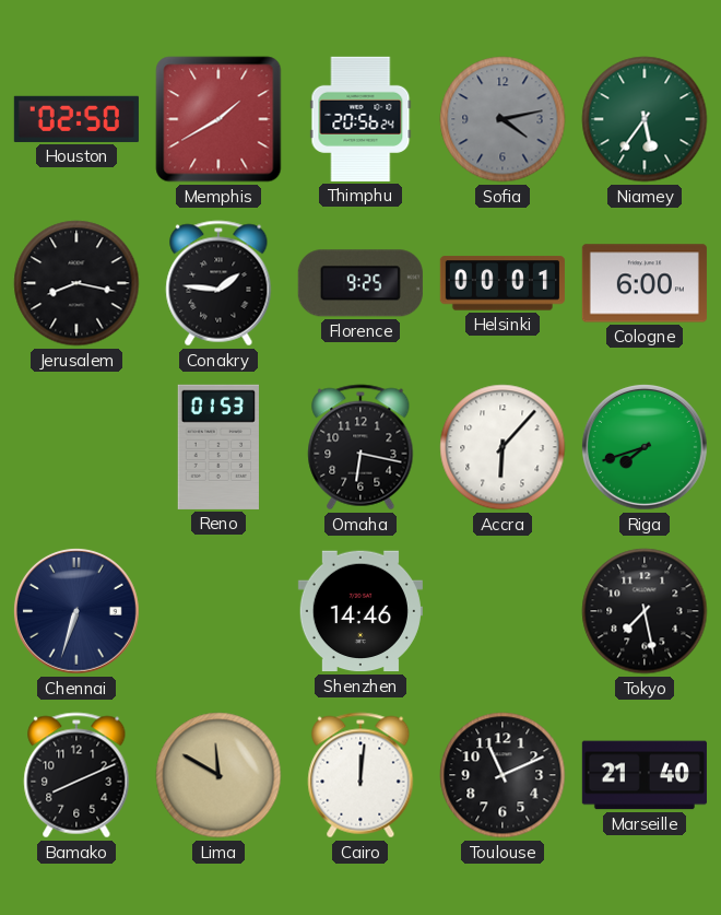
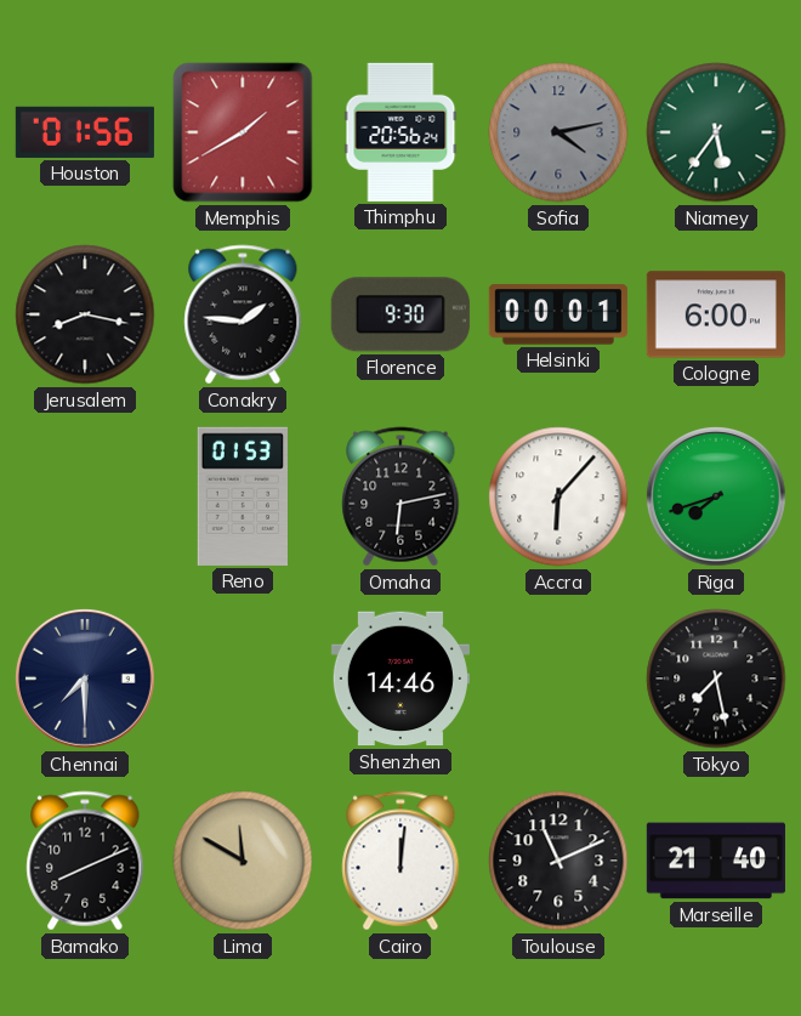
Houston: 02:50 -> 01:56
Florence: 9:25 -> 9:30
Omaha: 6:17 -> 6:13
Chennai: 6:33 -> 7:30
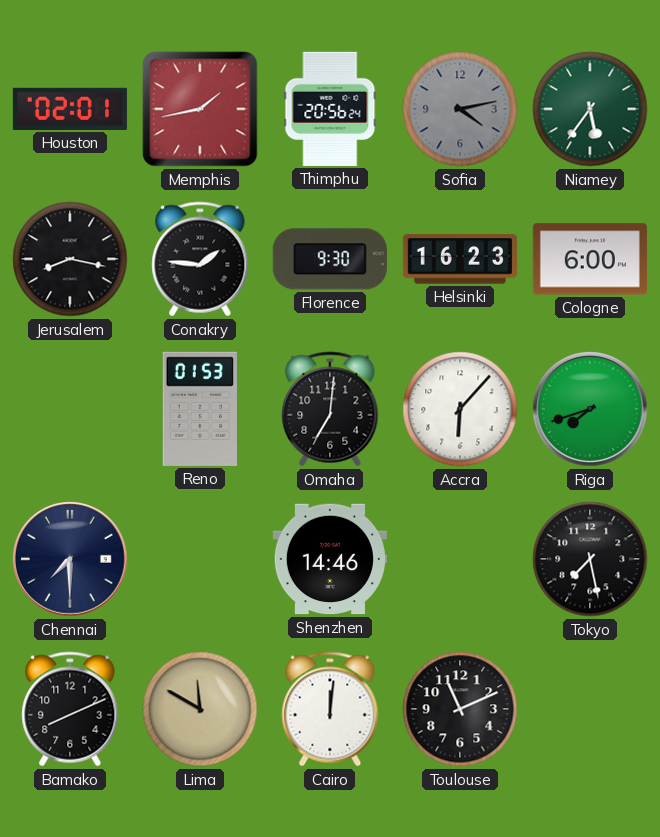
Houston: 01:56 -> 02:01
Memphis: 1:40 -> 1:43
Helsinki: 00:01 -> 16:23
Omaha: 6:13 -> 7:01
Marseille: 21:40 -> none
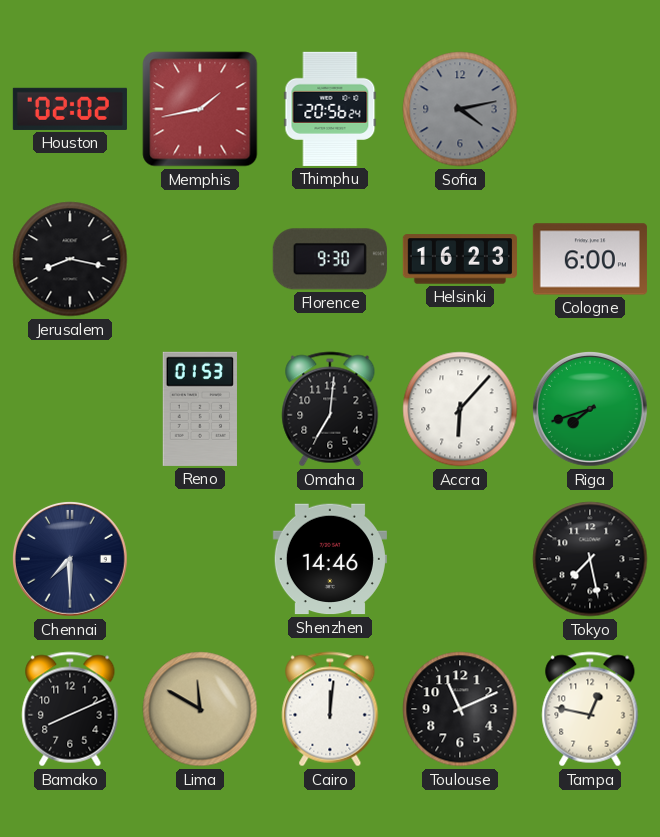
Houston: 02:01 -> 02:02
Niamey: 5:36 -> none
Conakry: 1:46 -> none
Tampa: none -> 12:47
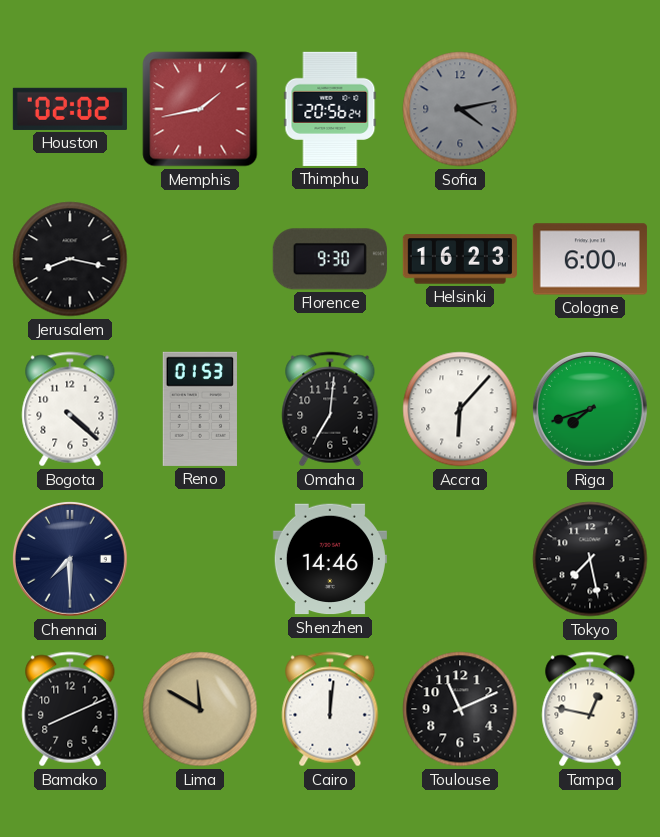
Bogota: none -> 4:22
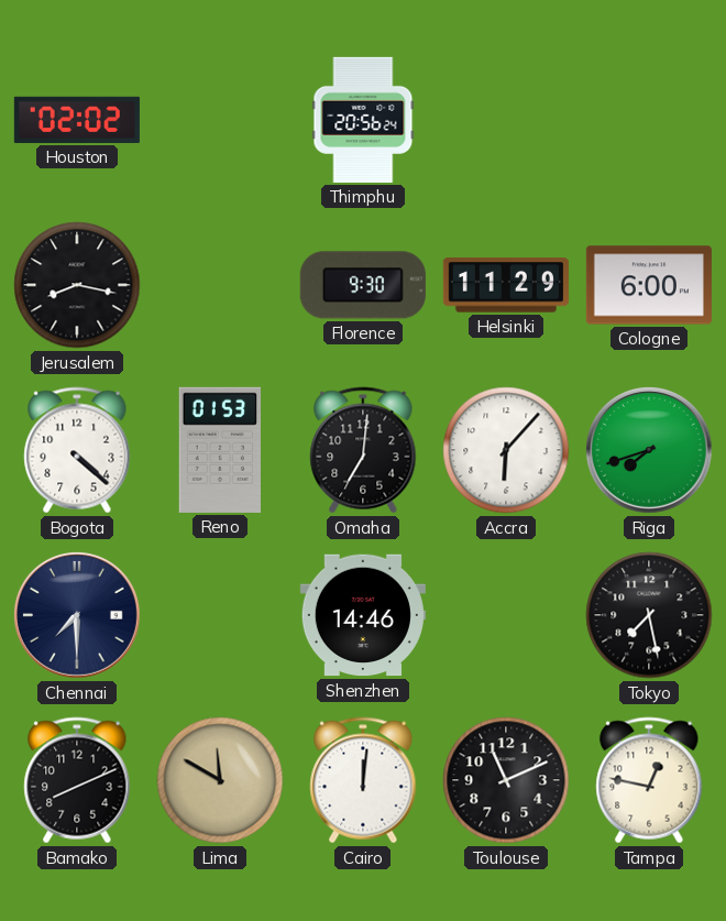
Memphis: 1:43 -> none
Sofia: 4:13 -> none
Helsinki: 16:23 -> 11:29
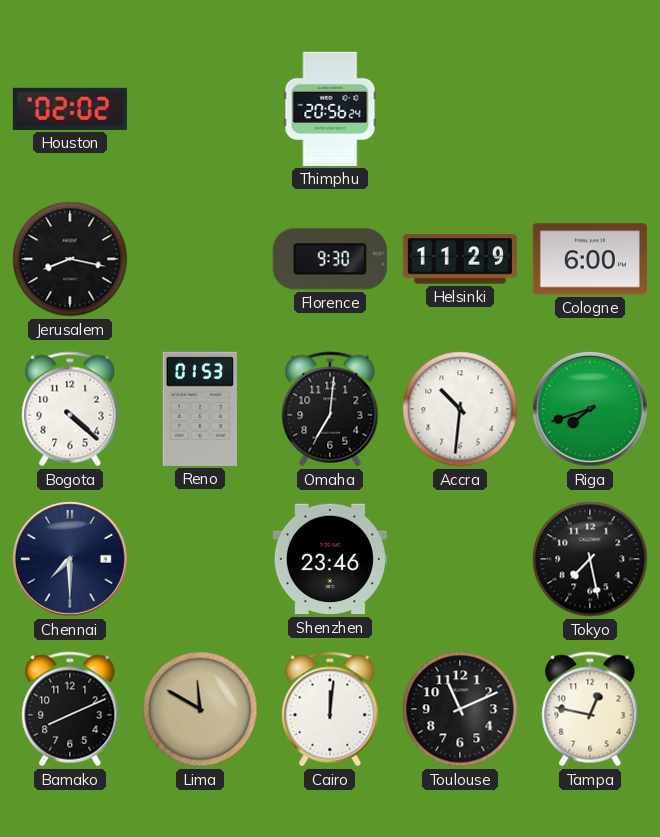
Accra: 6:07 -> 10:31
Shenzhen: 14:46 -> 23:46
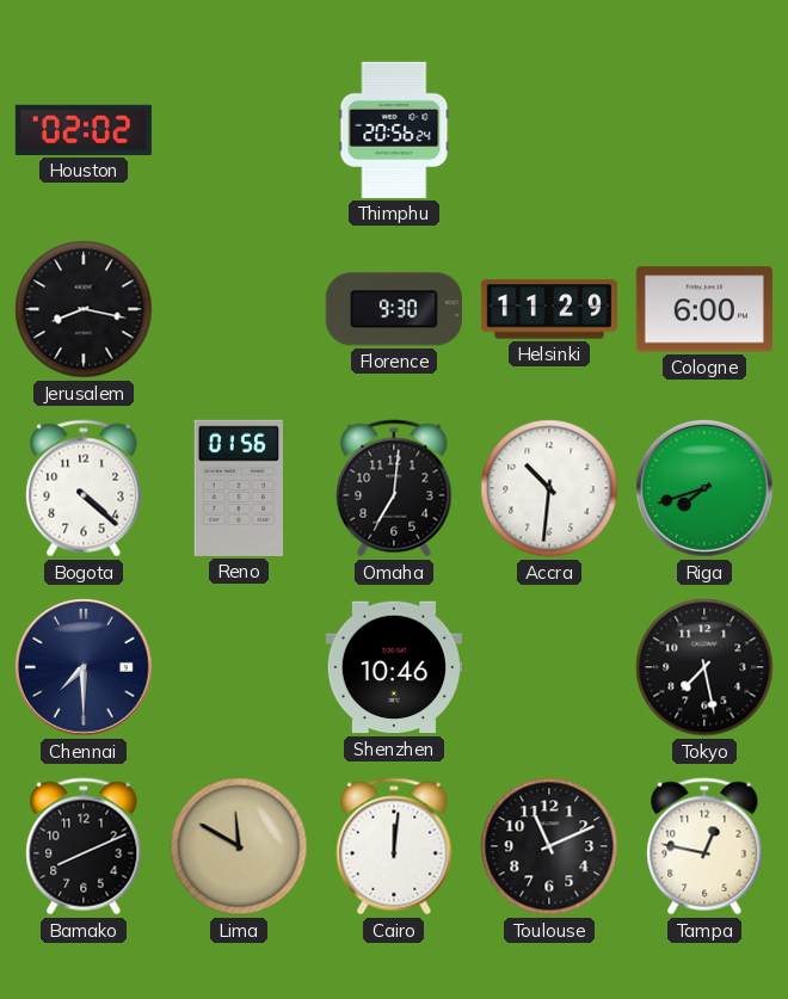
Reno: 01:53 -> 01:56
Shenzhen: 23:46 -> 10:46
